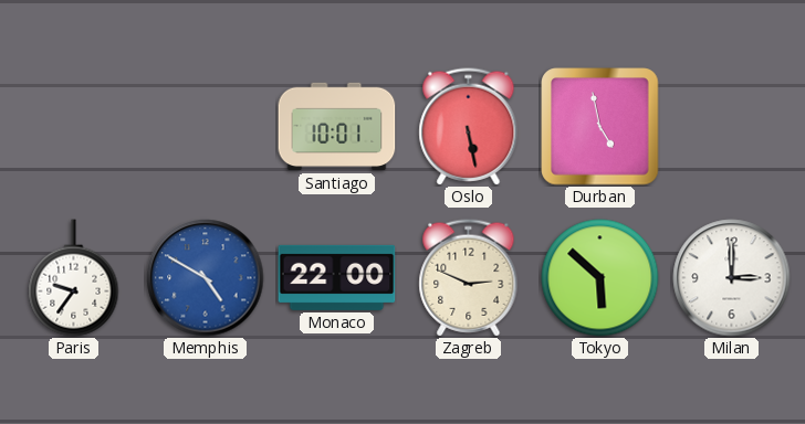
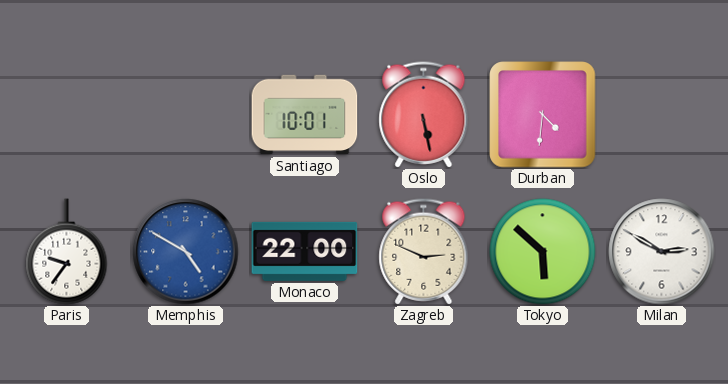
Durban: 4:58 -> 4:31
Milan: 3:00 -> 2:50
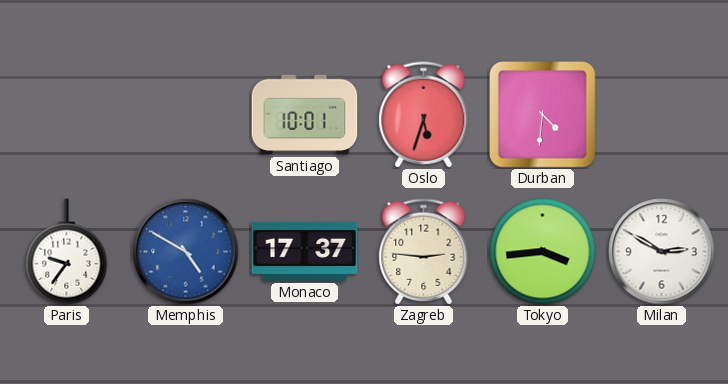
Oslo: 5:28 -> 5:33
Monaco: 22:00 -> 17:37
Zagreb: 2:49 -> 2:46
Tokyo: 5:52 -> 3:44
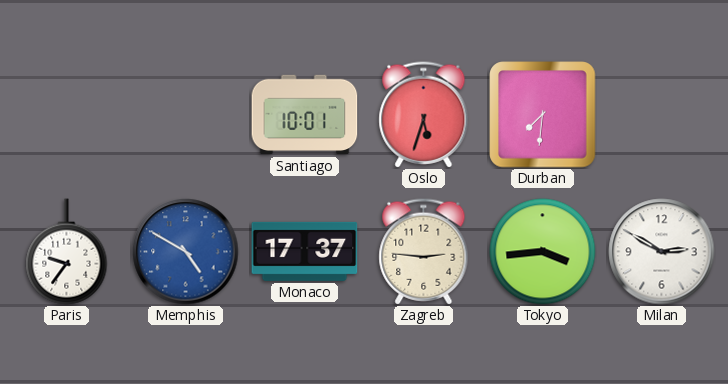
Durban: 4:31 -> 7:31
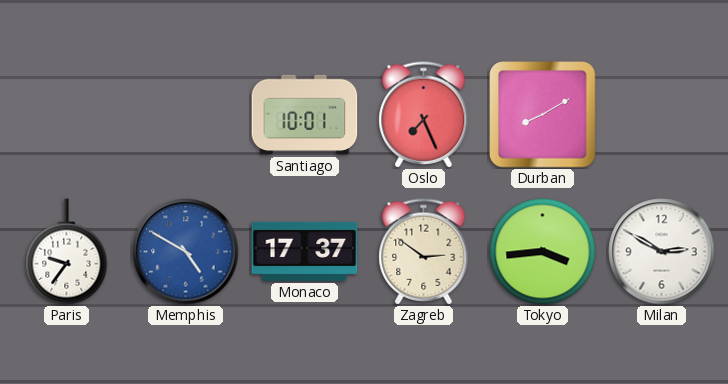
Oslo: 5:33 -> 7:26
Durban: 7:31 -> 8:10
Zagreb: 2:46 -> 2:51
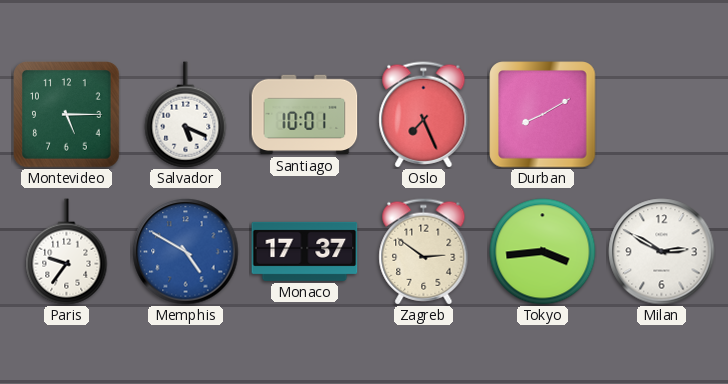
Montevideo: none -> 5:15
Salvador: none -> 5:19
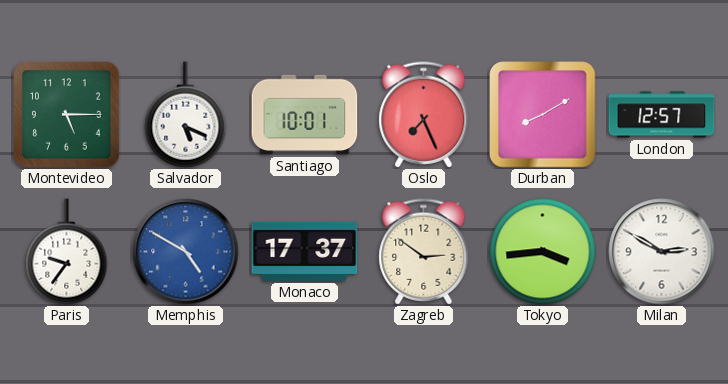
London: none -> 12:57
